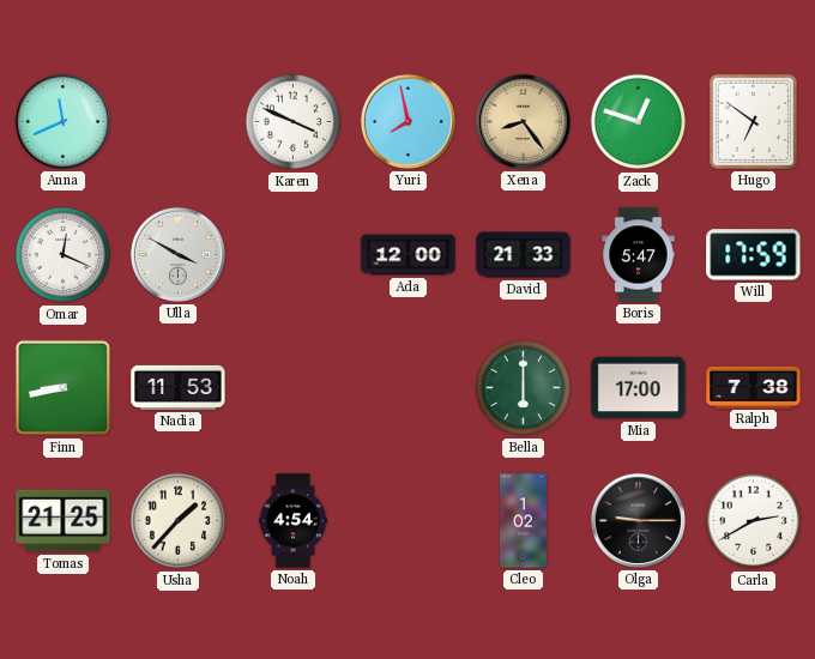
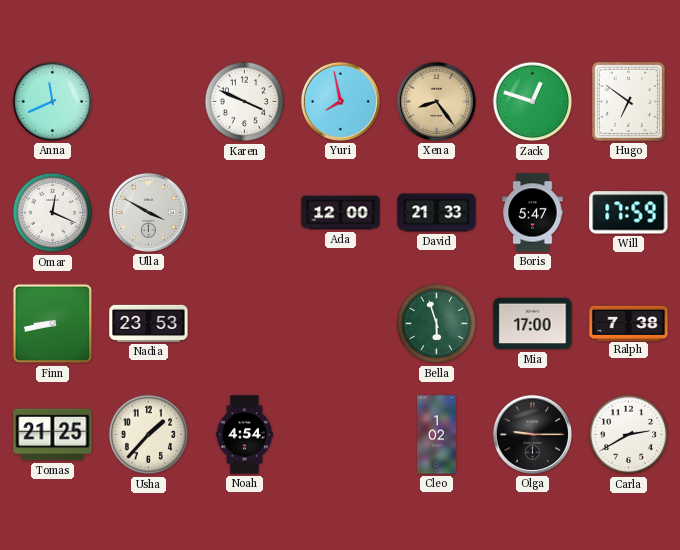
Nadia: 11:53 -> 23:53
Bella: 6:00 -> 5:57
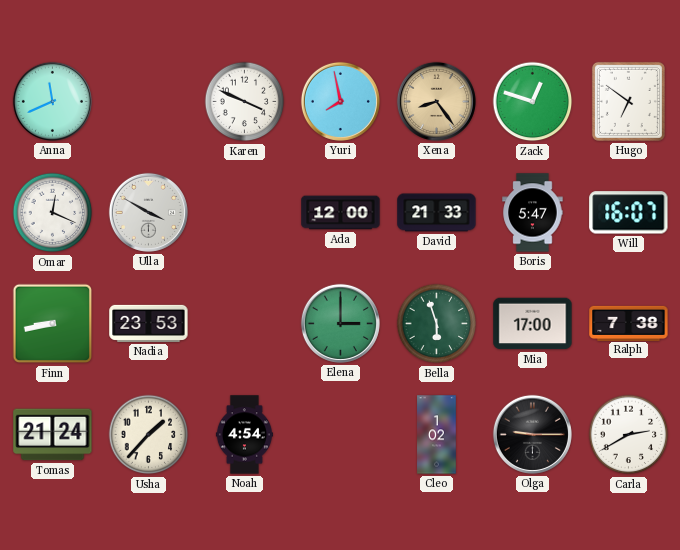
Will: 17:59 -> 16:07
Elena: none -> 3:00
Tomas: 21:25 -> 21:24
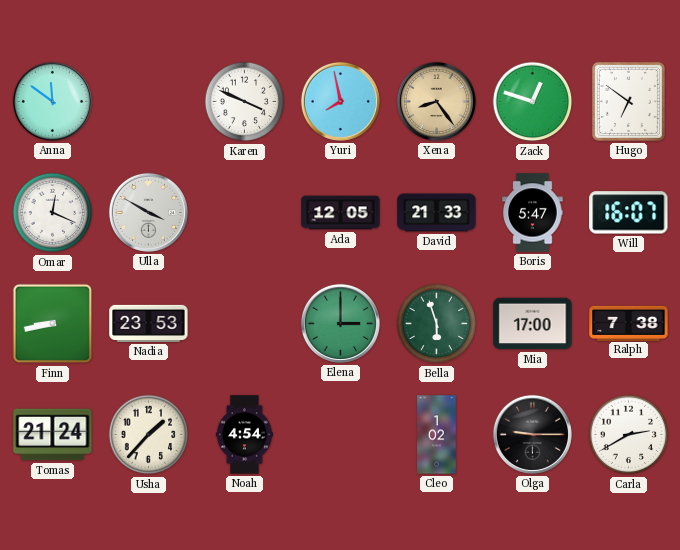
Anna: 11:41 -> 11:51
Ada: 12:00 -> 12:05
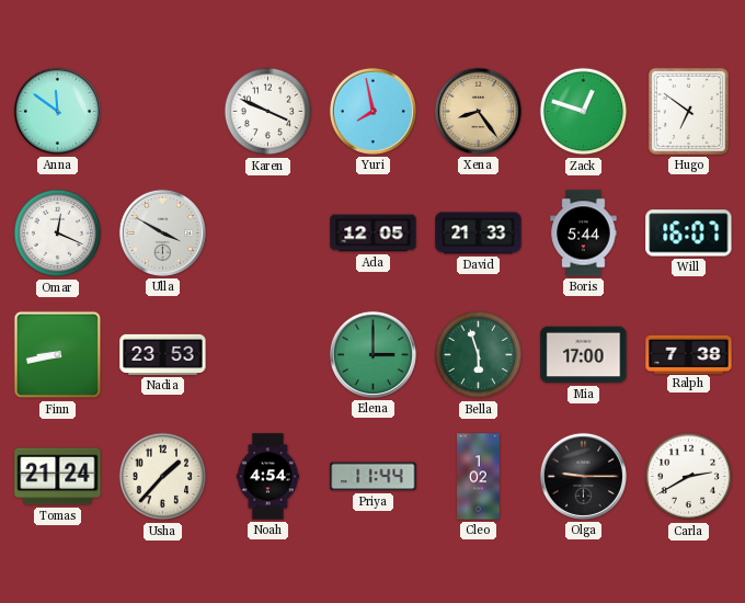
Boris: 5:47 -> 5:44
Priya: none -> 11:44
